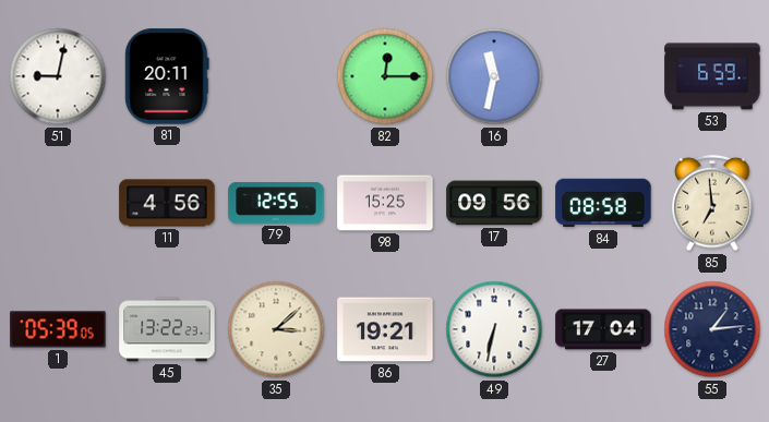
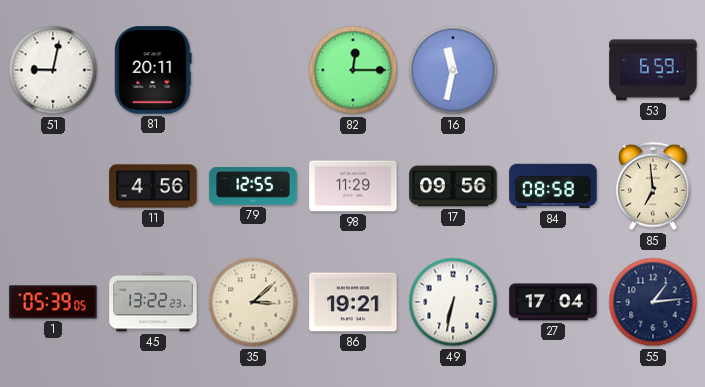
98: 15:25 -> 11:29
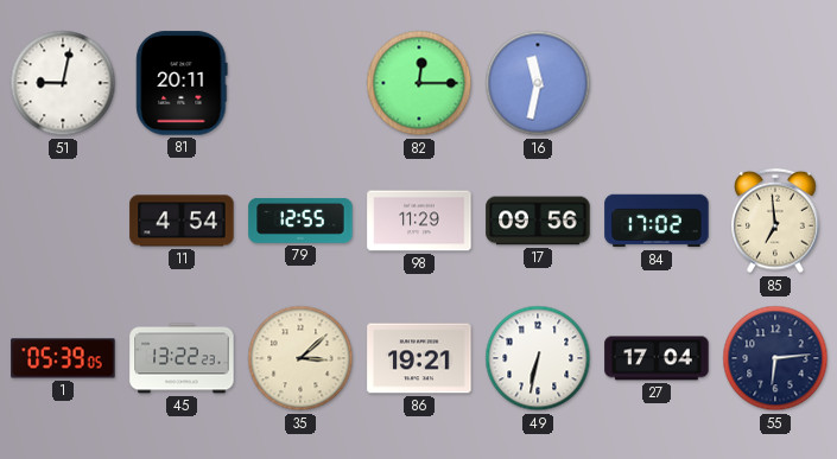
53: 6:59 -> none
11: 4:56 -> 4:54
84: 08:58 -> 17:02
55: 1:14 -> 6:14
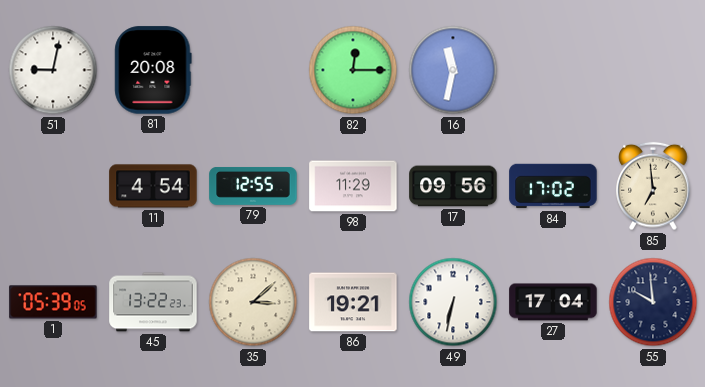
81: 20:11 -> 20:08
55: 6:14 -> 9:59
